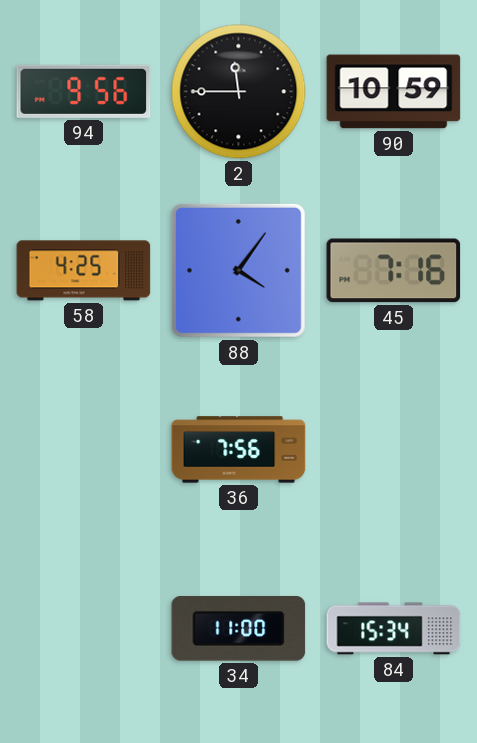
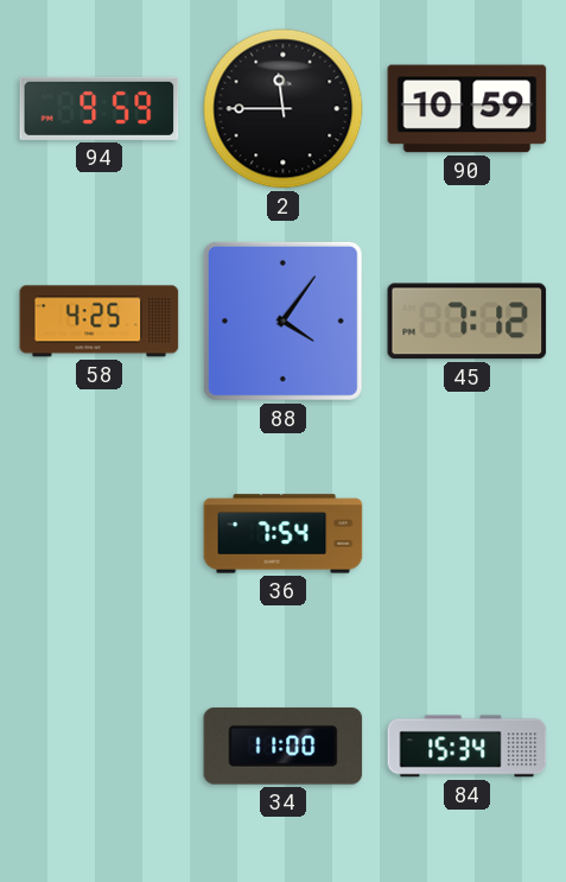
94: 9:56 -> 9:59
45: 7:16 -> 7:12
36: 7:56 -> 7:54
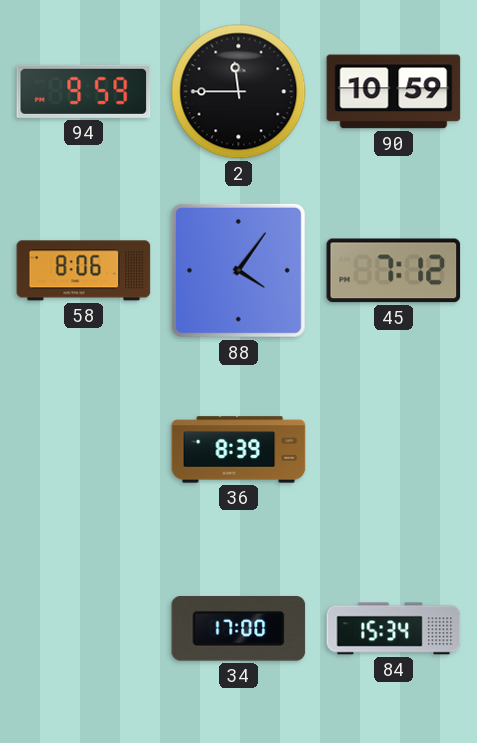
58: 4:25 -> 8:06
36: 7:54 -> 8:39
34: 11:00 -> 17:00
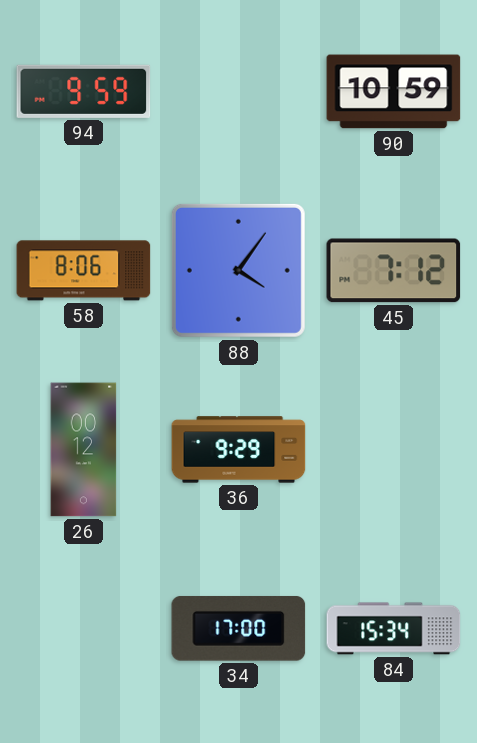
2: 11:45 -> none
26: none -> 00:12
36: 8:39 -> 9:29
